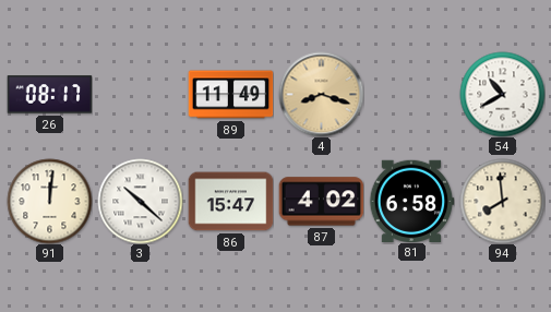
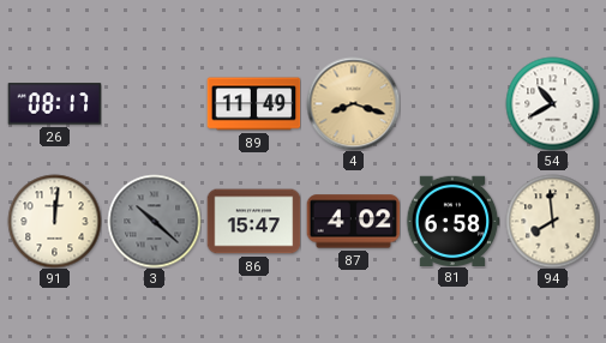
3 dial: white -> grey
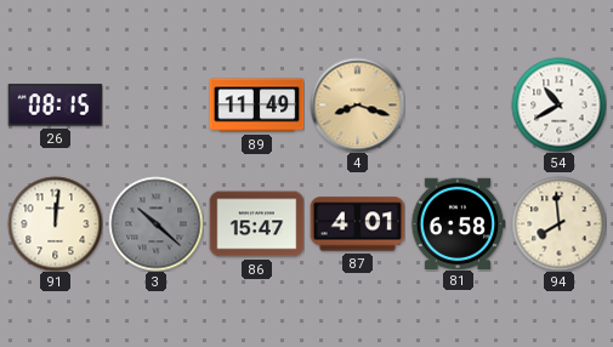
26: 08:17 -> 08:15
87: 4:02 -> 4:01
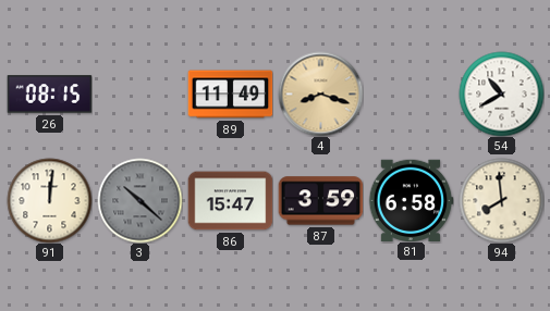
87: 4:01 -> 3:59
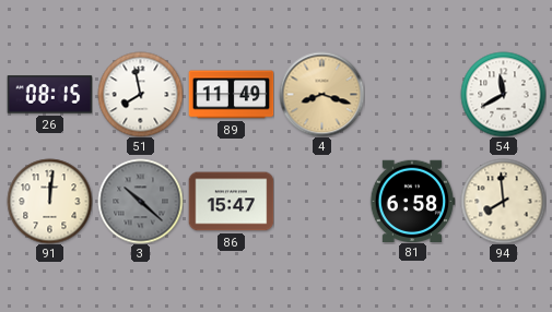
51: none -> 7:58
54: 10:40 -> 11:40
87: 3:59 -> none
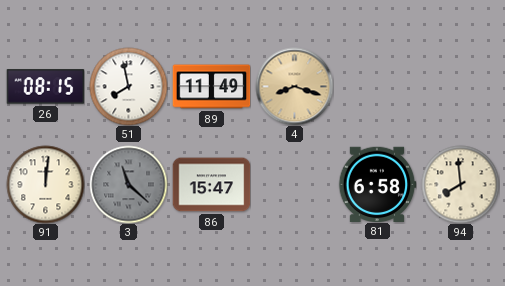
54: 11:40 -> none
3: 10:22 -> 11:22
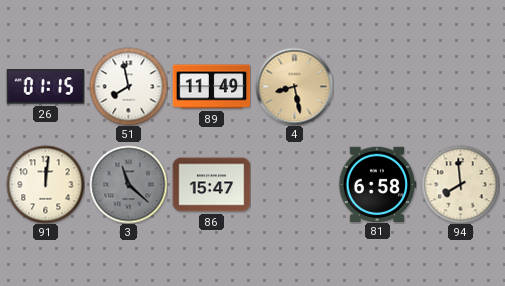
26: 08:15 -> 01:15
4: 8:18 -> 8:28
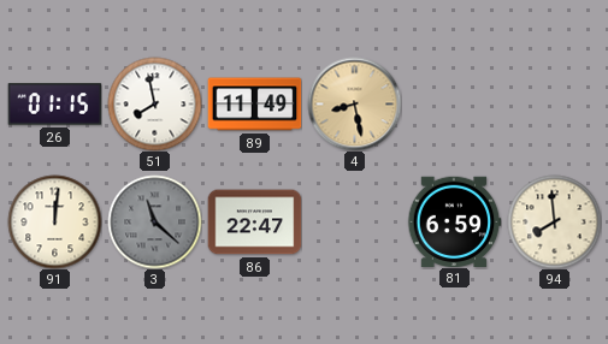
86: 15:47 -> 22:47
81: 6:58 -> 6:59
